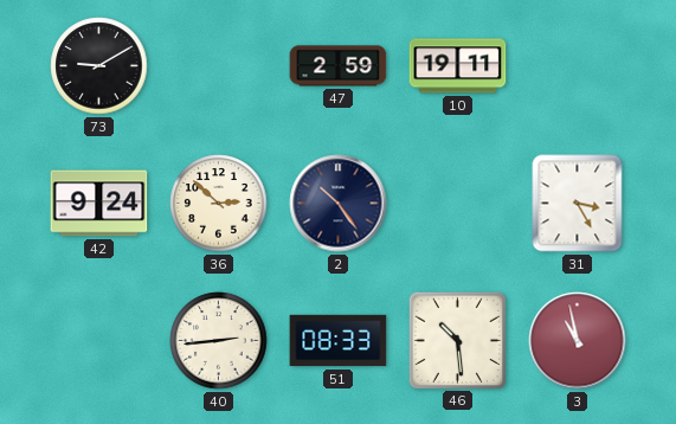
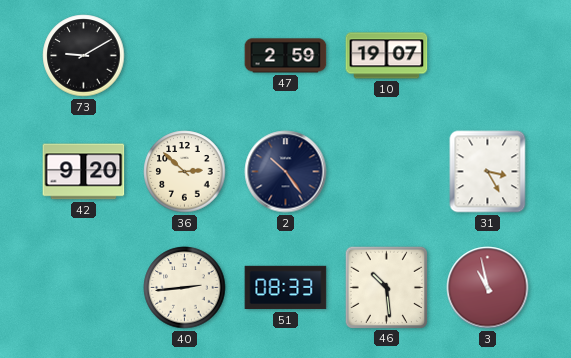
10: 19:11 -> 19:07
42: 9:24 -> 9:20
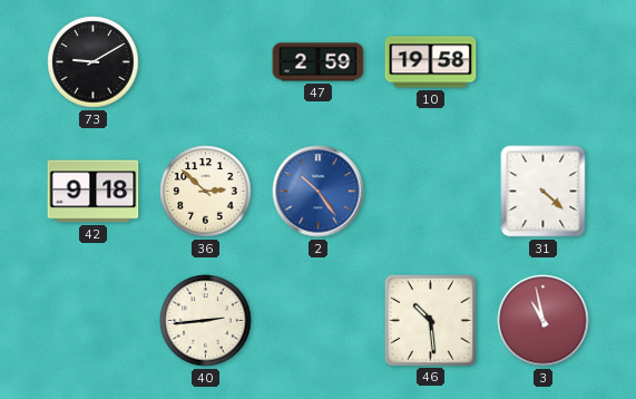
10: 19:07 -> 19:58
42: 9:20 -> 9:18
2 dial: navy -> blue
31: 3:25 -> 4:22
51: 08:33 -> none
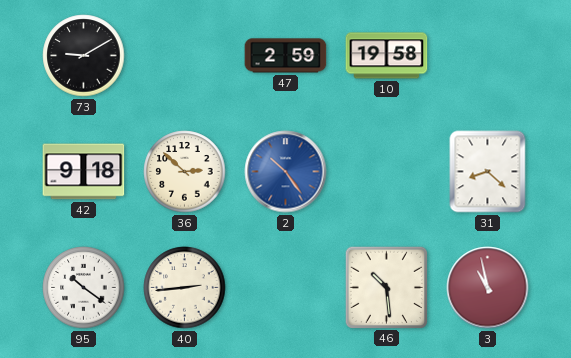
31: 4:22 -> 8:22
95: none -> 10:21
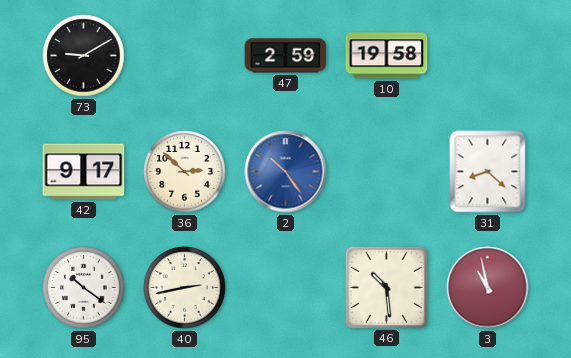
42: 9:18 -> 9:17
40: 2:44 -> 2:43
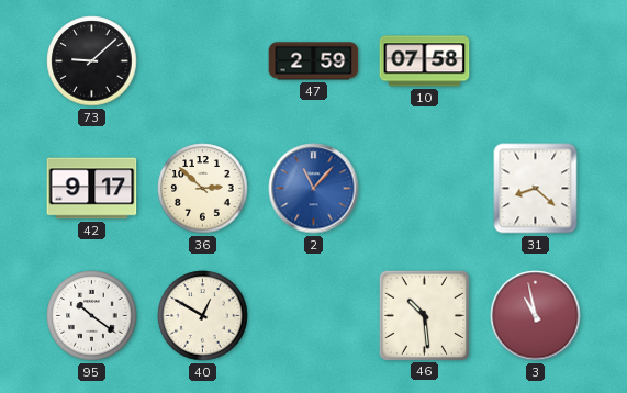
73: 9:10 -> 9:08
10: 19:58 -> 07:58
2: 10:24 -> 11:07
40: 2:43 -> 12:50
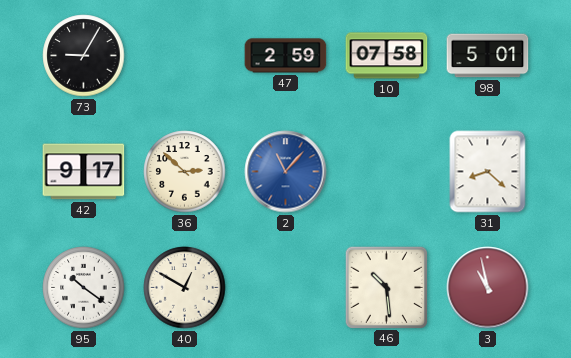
73: 9:08 -> 9:05
98: none -> 5:01
